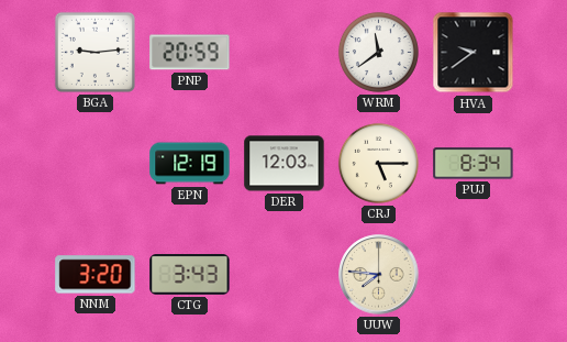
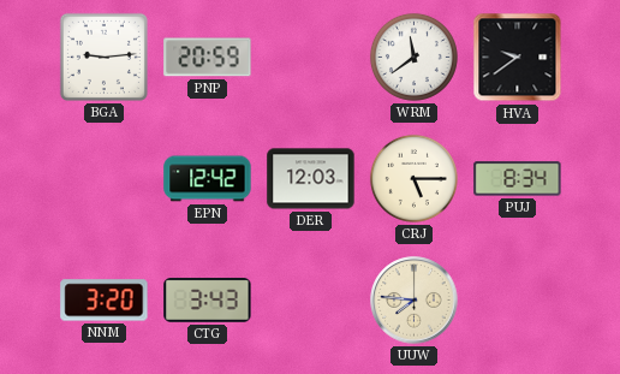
EPN: 12:19 -> 12:42
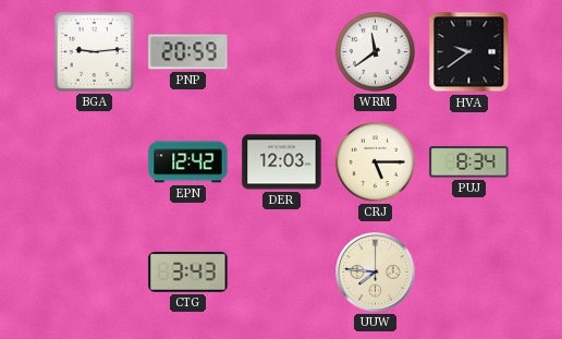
NNM: 3:20 -> none
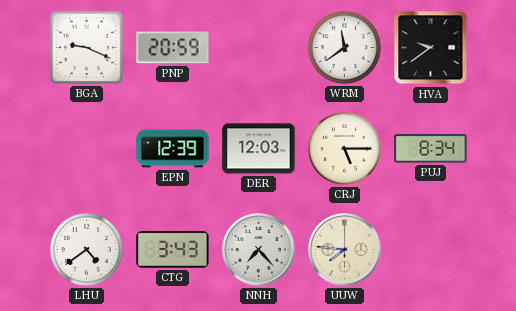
BGA: 9:14 -> 9:19
EPN: 12:42 -> 12:39
LHU: none -> 4:39
NNH: none -> 7:23
